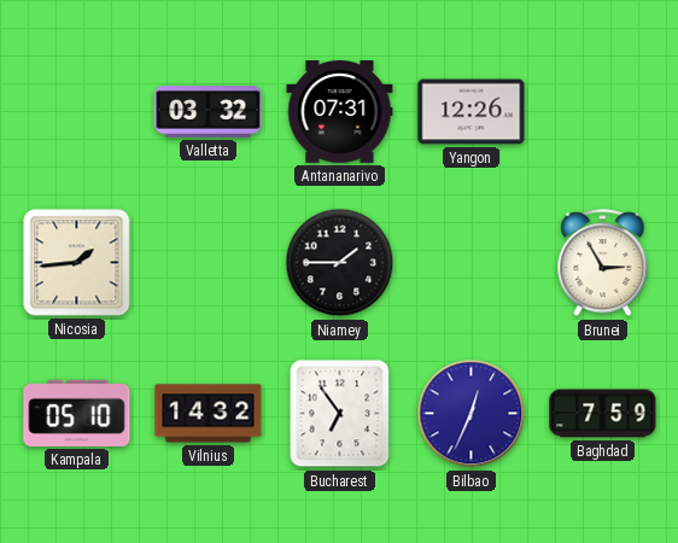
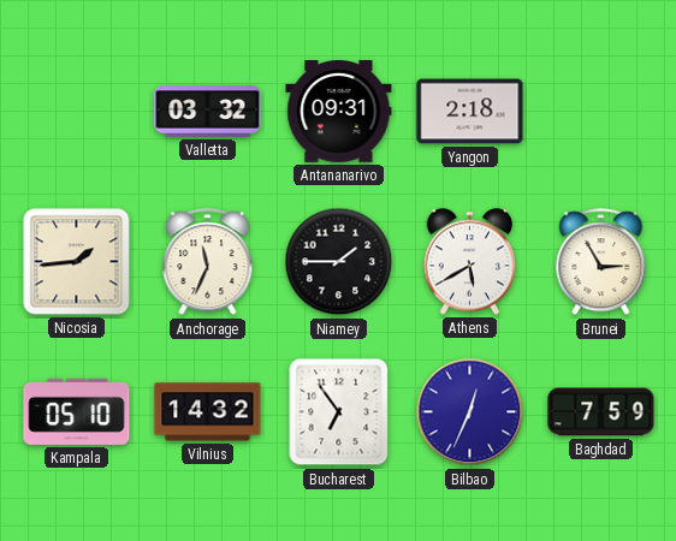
Antananarivo: 07:31 -> 09:31
Yangon: 12:26 -> 2:18
Anchorage: none -> 11:34
Athens: none -> 5:40
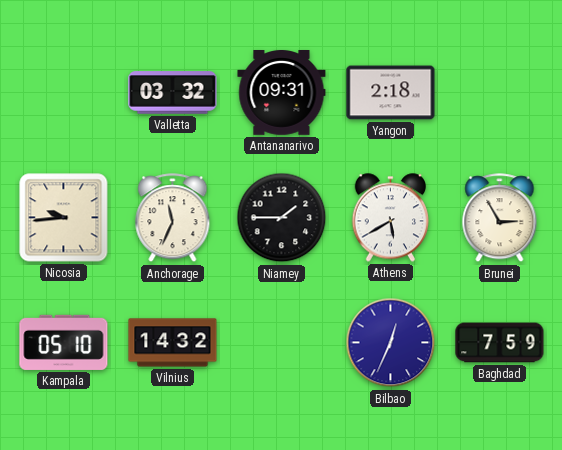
Nicosia: 1:44 -> 9:44
Bucharest: 6:54 -> none
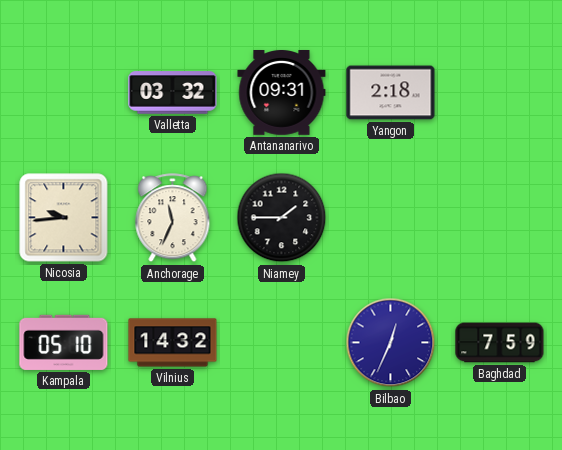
Athens: 5:40 -> none
Brunei: 2:55 -> none
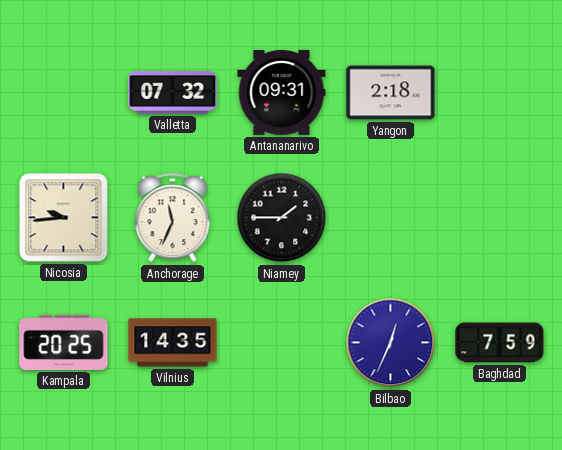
Valletta: 03:32 -> 07:32
Kampala: 05:10 -> 20:25
Vilnius: 14:32 -> 14:35
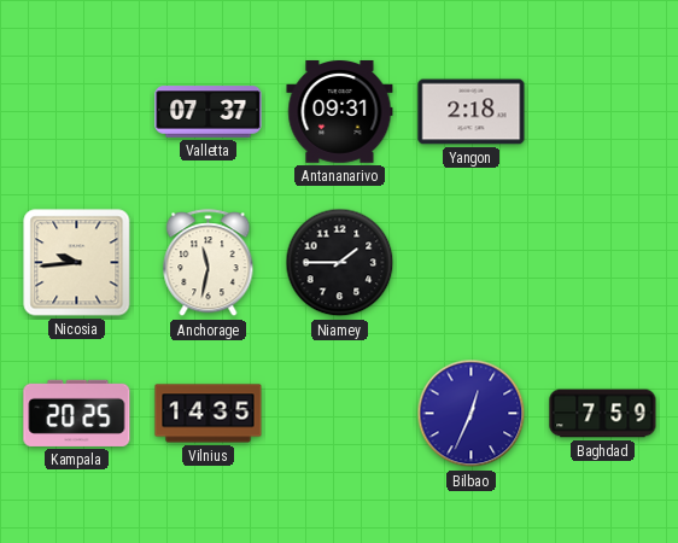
Valletta: 07:32 -> 07:37
Anchorage: 11:34 -> 11:32
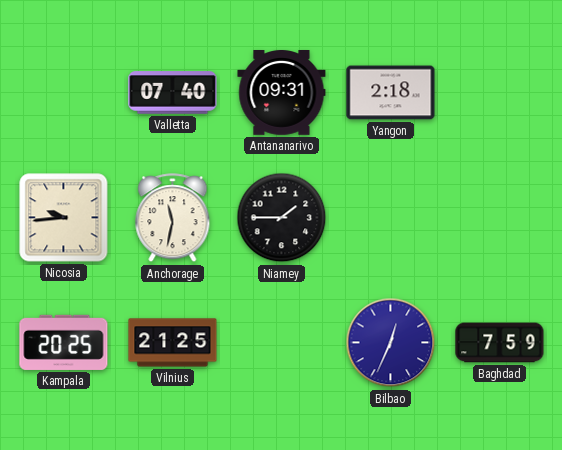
Valletta: 07:37 -> 07:40
Vilnius: 14:35 -> 21:25
